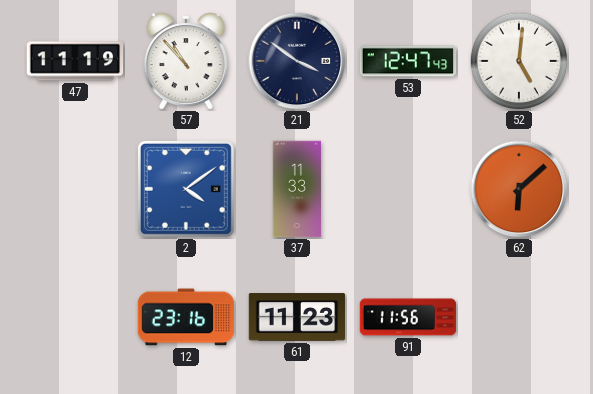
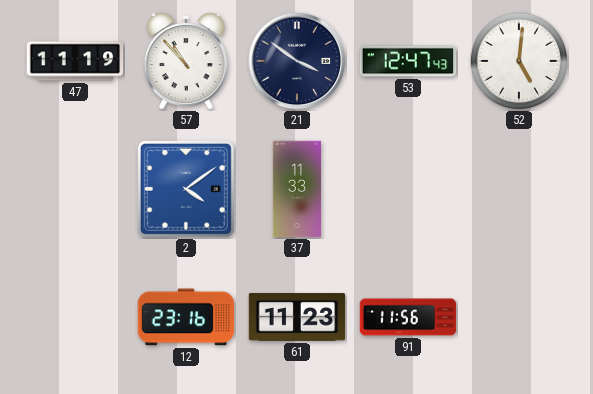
62: 6:08 -> none
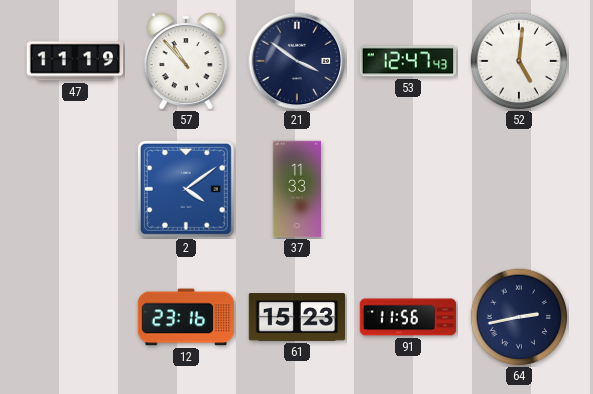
61: 11:23 -> 15:23
64: none -> 2:43
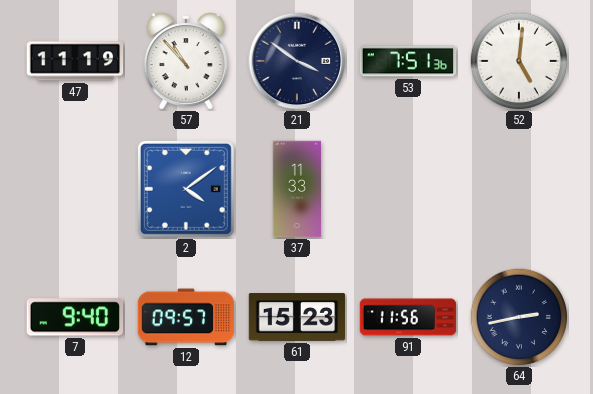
53: 12:47 -> 7:51
7: none -> 9:40
12: 23:16 -> 09:57
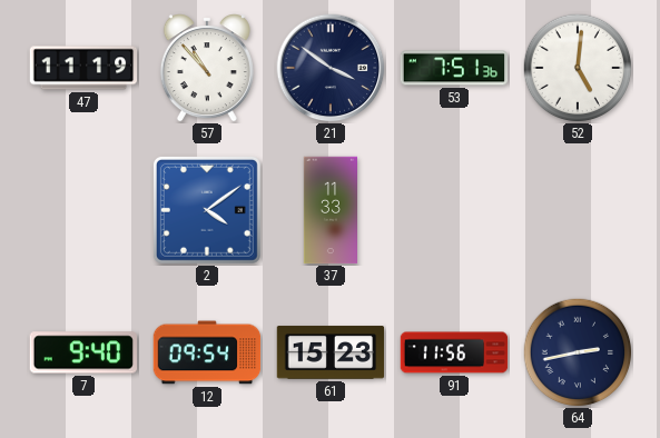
12: 09:57 -> 09:54
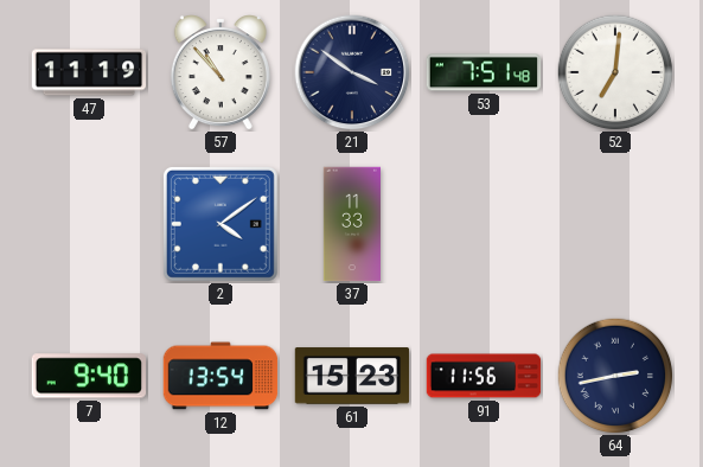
53: 7:51:36 -> 7:51:48
52: 5:01 -> 7:01
12: 09:54 -> 13:54
